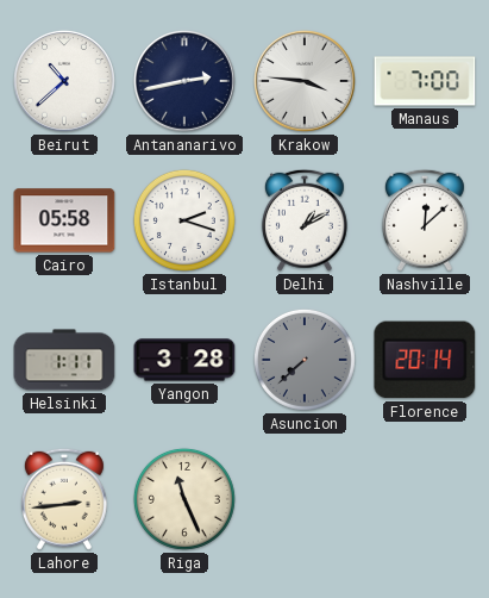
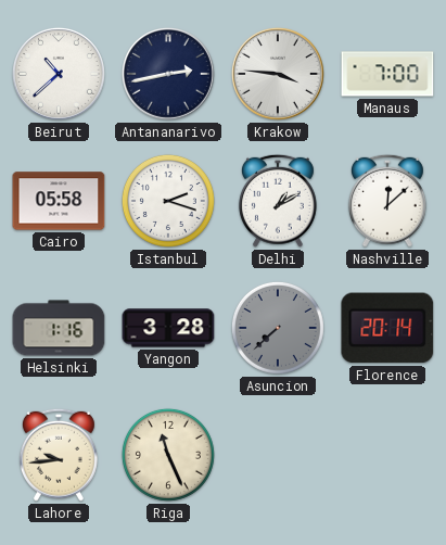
Helsinki: 1:11 -> 1:16
Lahore: 2:44 -> 9:44
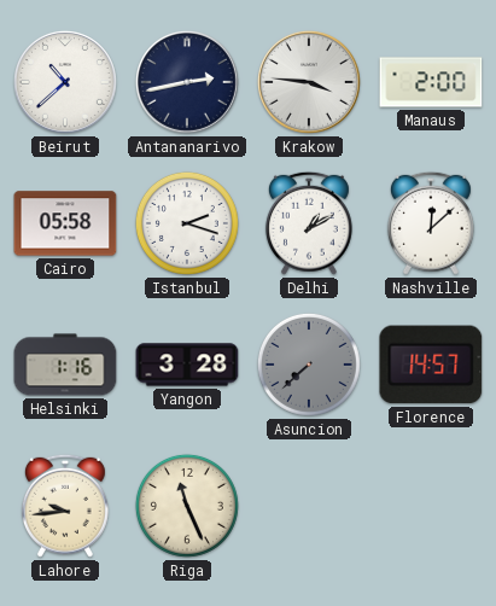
Manaus: 7:00 -> 2:00
Florence: 20:14 -> 14:57
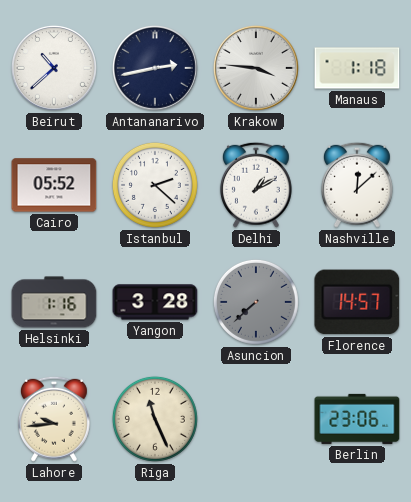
Manaus: 2:00 -> 1:18
Cairo: 05:58 -> 05:52
Istanbul: 2:18 -> 2:22
Berlin: none -> 23:06
